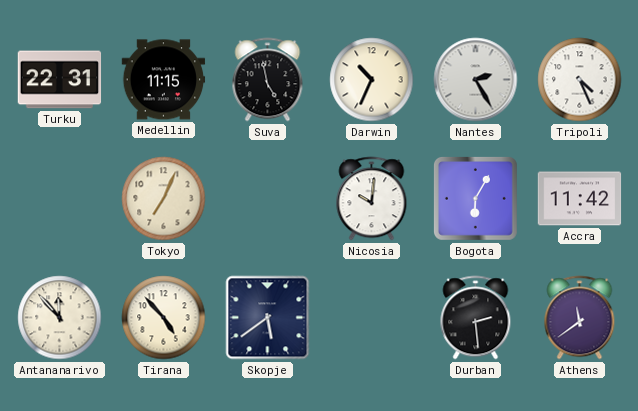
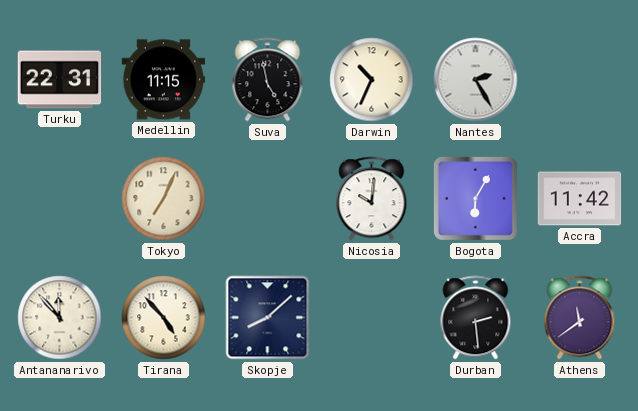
Tripoli: 4:26 -> none
Skopje: 5:39 -> 8:08
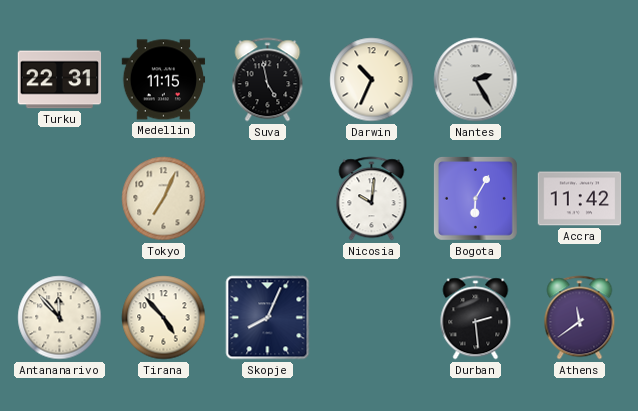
Skopje: 8:08 -> 8:04
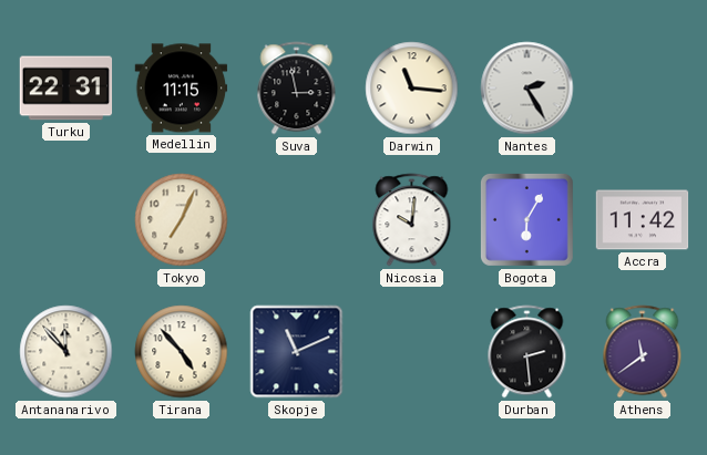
Suva: 4:58 -> 2:58
Darwin: 10:34 -> 11:16
Skopje: 8:04 -> 11:11
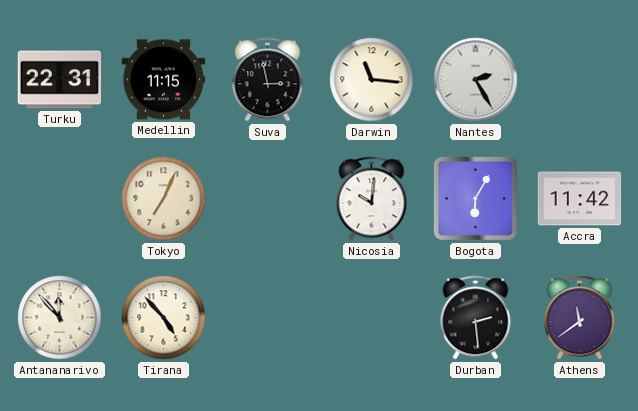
Skopje: 11:11 -> none
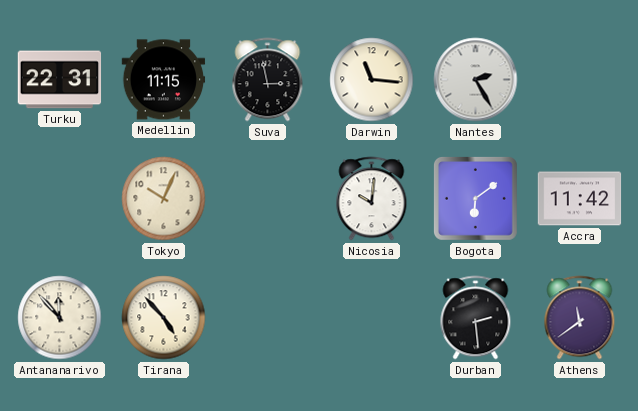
Tokyo: 7:04 -> 10:04
Bogota: 6:05 -> 6:09
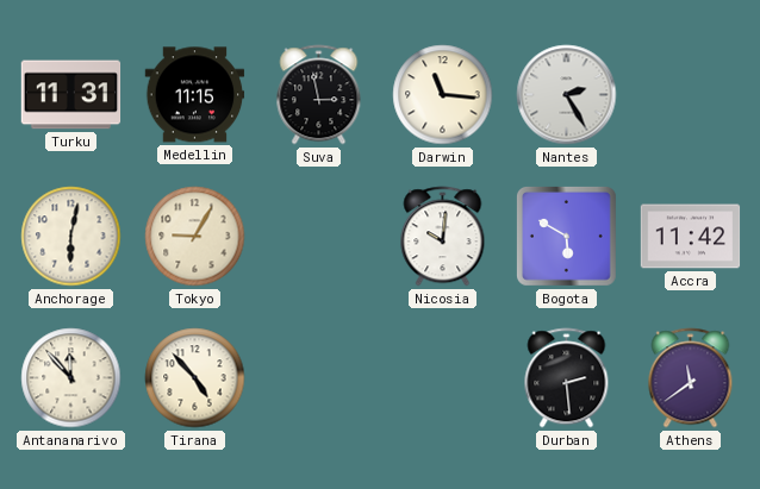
Turku: 22:31 -> 11:31
Anchorage: none -> 6:02
Tokyo: 10:04 -> 9:05
Bogota: 6:09 -> 5:50
